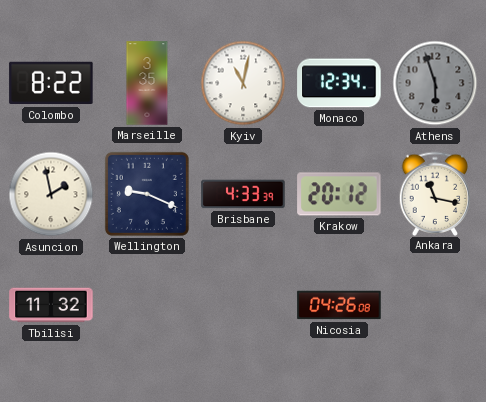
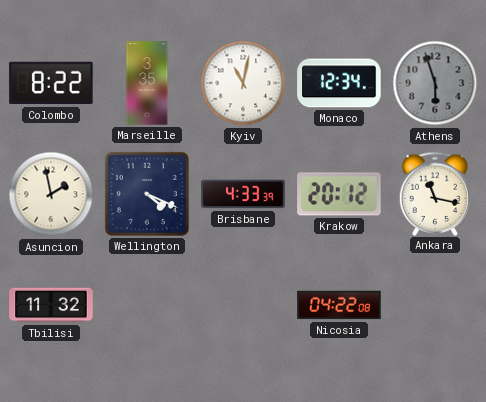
Wellington: 9:19 -> 4:19
Nicosia: 04:26 -> 04:22
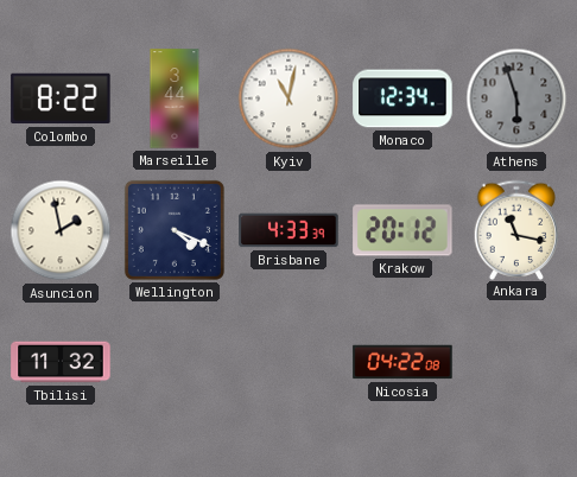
Marseille: 3:35 -> 3:44
